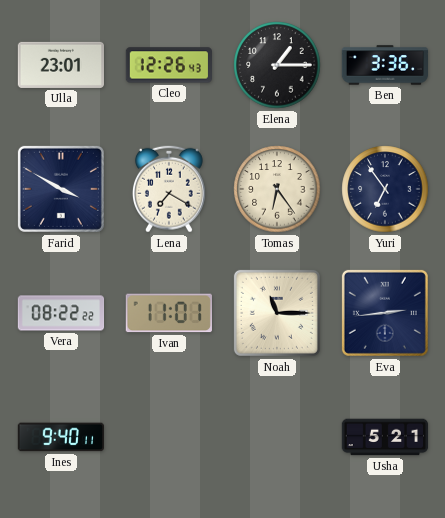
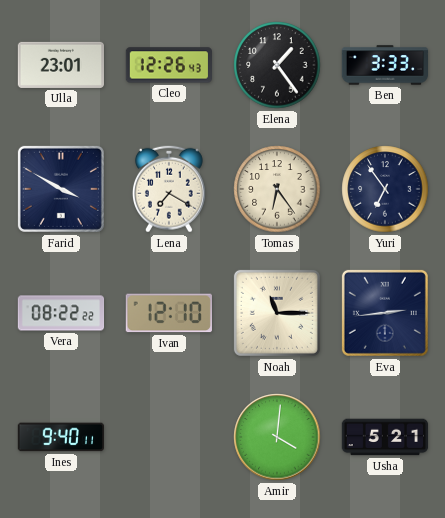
Elena: 1:15 -> 1:24
Ben: 3:36 -> 3:33
Ivan: 11:01 -> 12:10
Amir: none -> 4:01
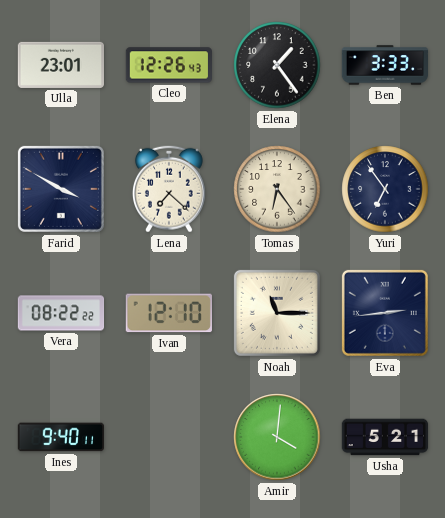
Lena: 7:20 -> 7:22
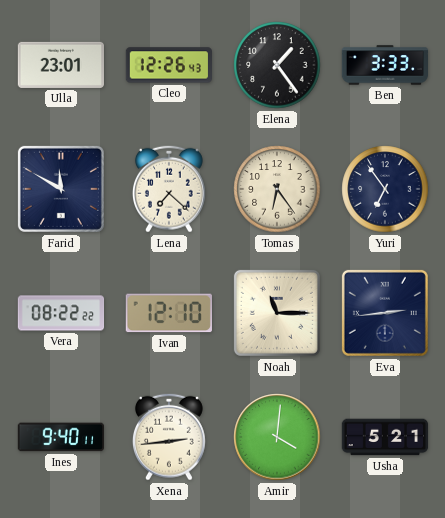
Farid: 3:50 -> 11:50
Xena: none -> 2:44
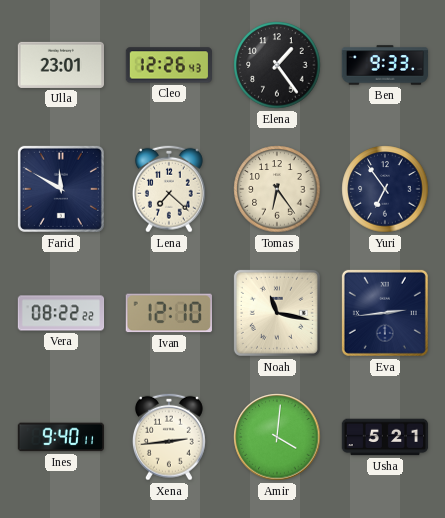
Ben: 3:33 -> 9:33
Noah: 11:15 -> 11:17
